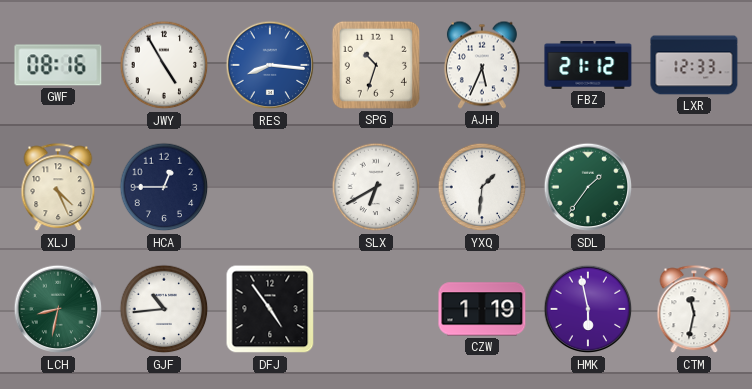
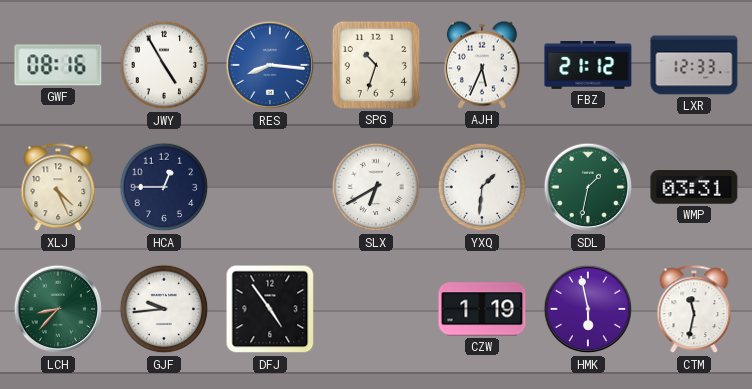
SDL: 1:36 -> 1:32
WMP: none -> 03:31
LCH: 8:32 -> 8:37
GJF: 10:44 -> 9:44
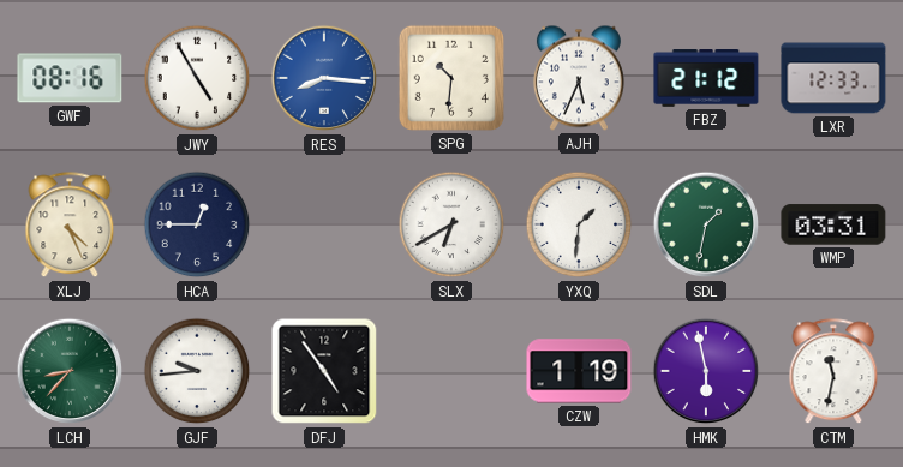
SPG: 10:33 -> 10:31
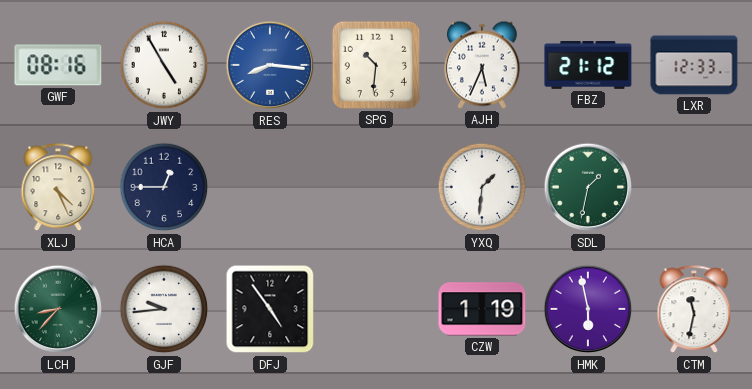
SLX: 6:40 -> none
WMP: 03:31 -> none
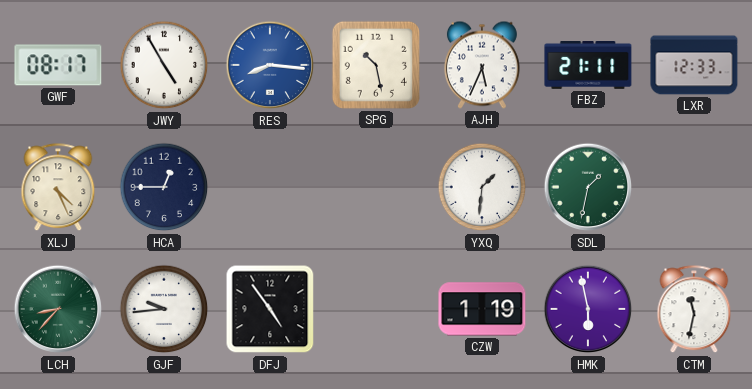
GWF: 08:16 -> 08:17
SPG: 10:31 -> 10:28
FBZ: 21:12 -> 21:11
